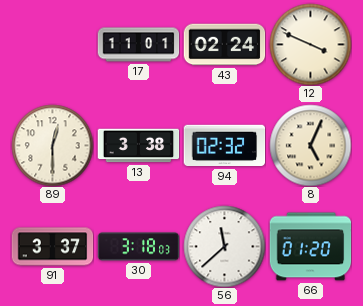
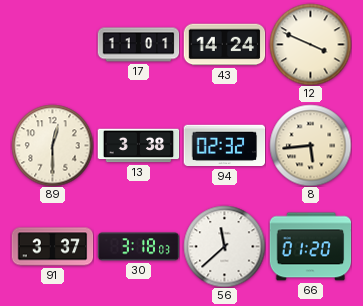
43: 02:24 -> 14:24
8: 5:04 -> 5:44
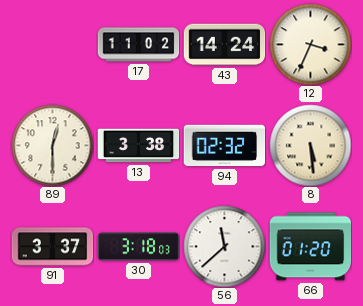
17: 11:01 -> 11:02
12: 3:49 -> 3:34
8: 5:44 -> 5:29
